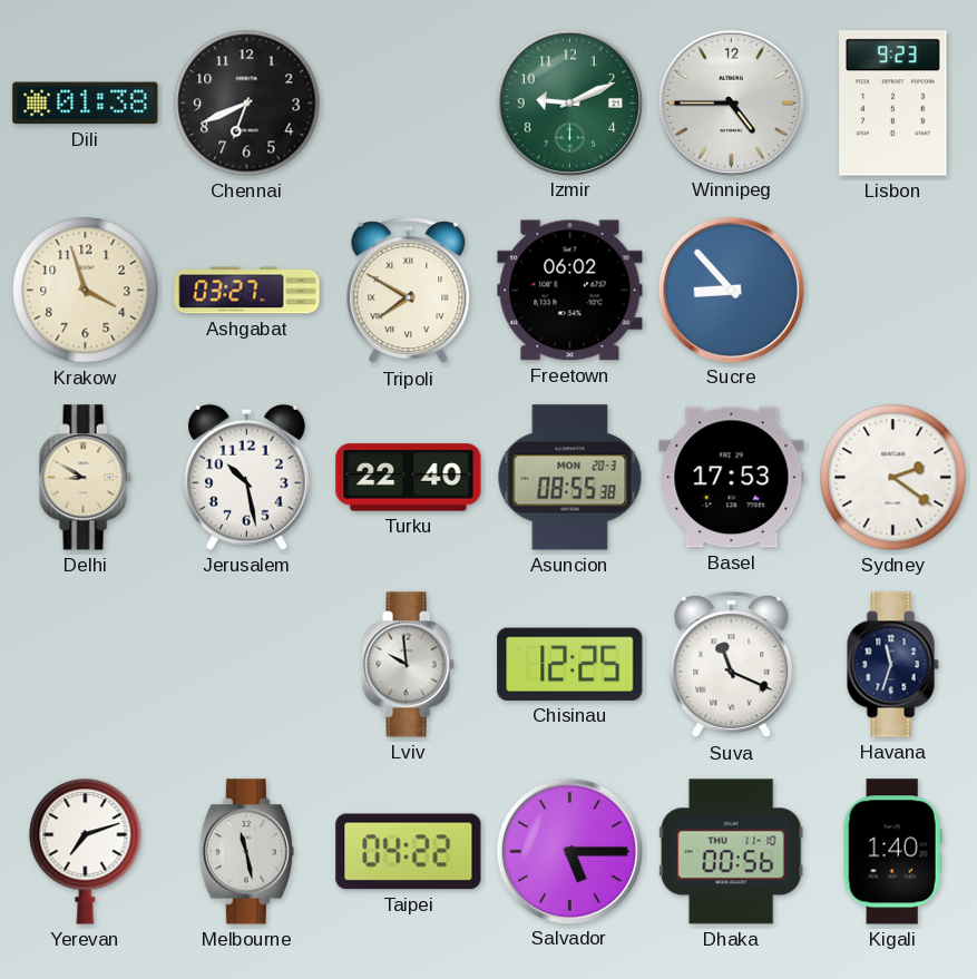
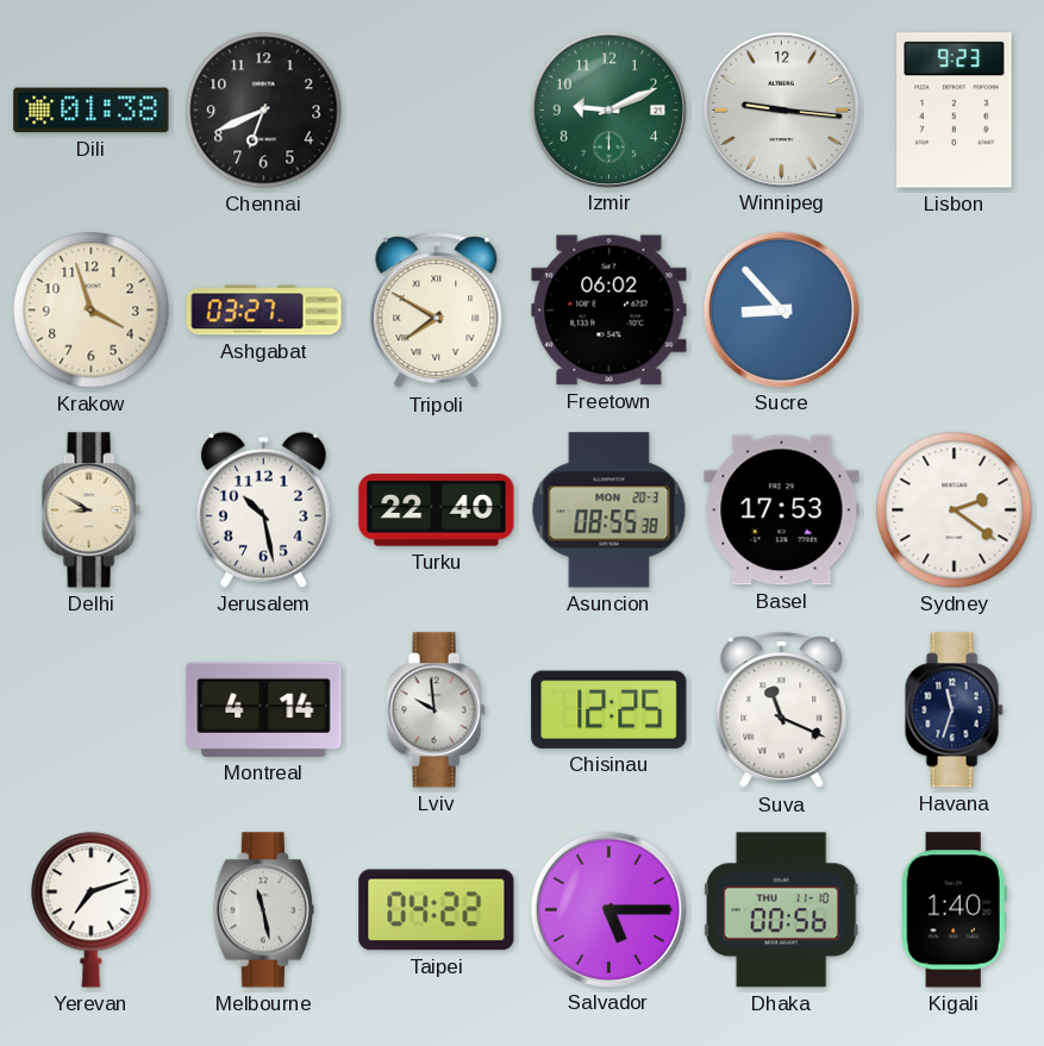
Winnipeg: 4:45 -> 9:16
Montreal: none -> 4:14
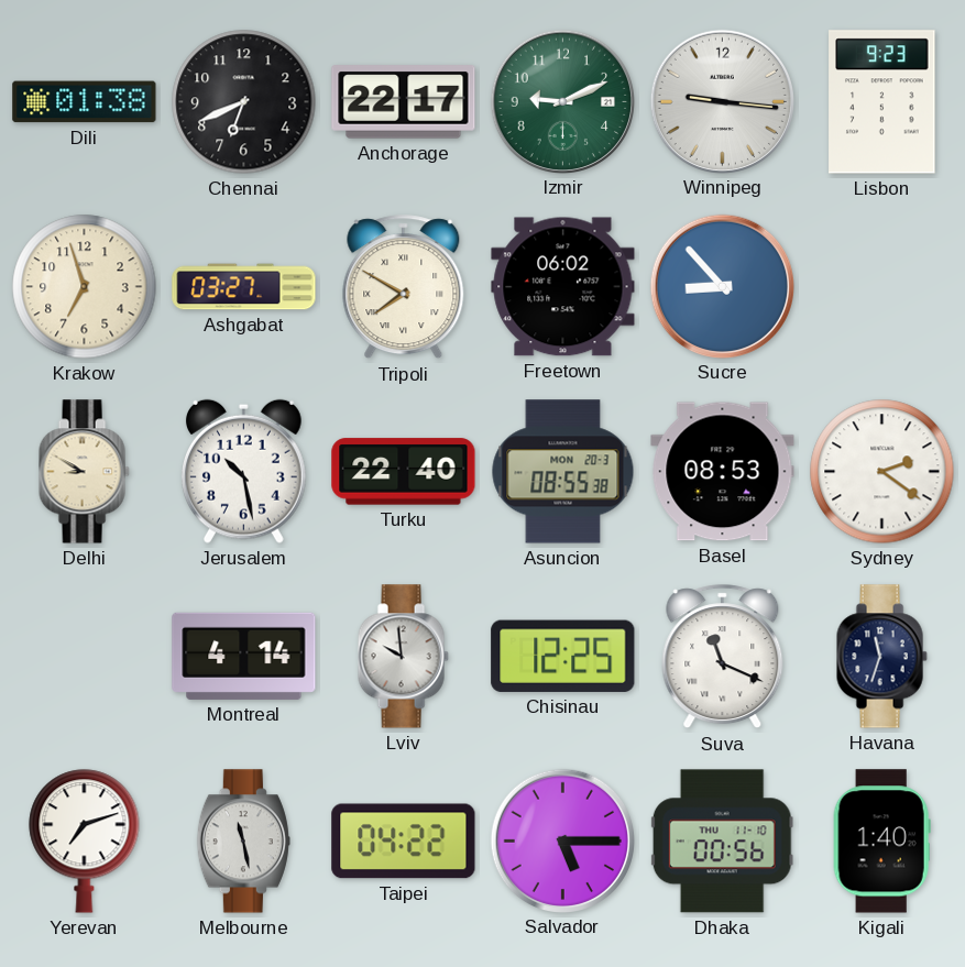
Anchorage: none -> 22:17
Krakow: 3:57 -> 6:57
Basel: 17:53 -> 08:53
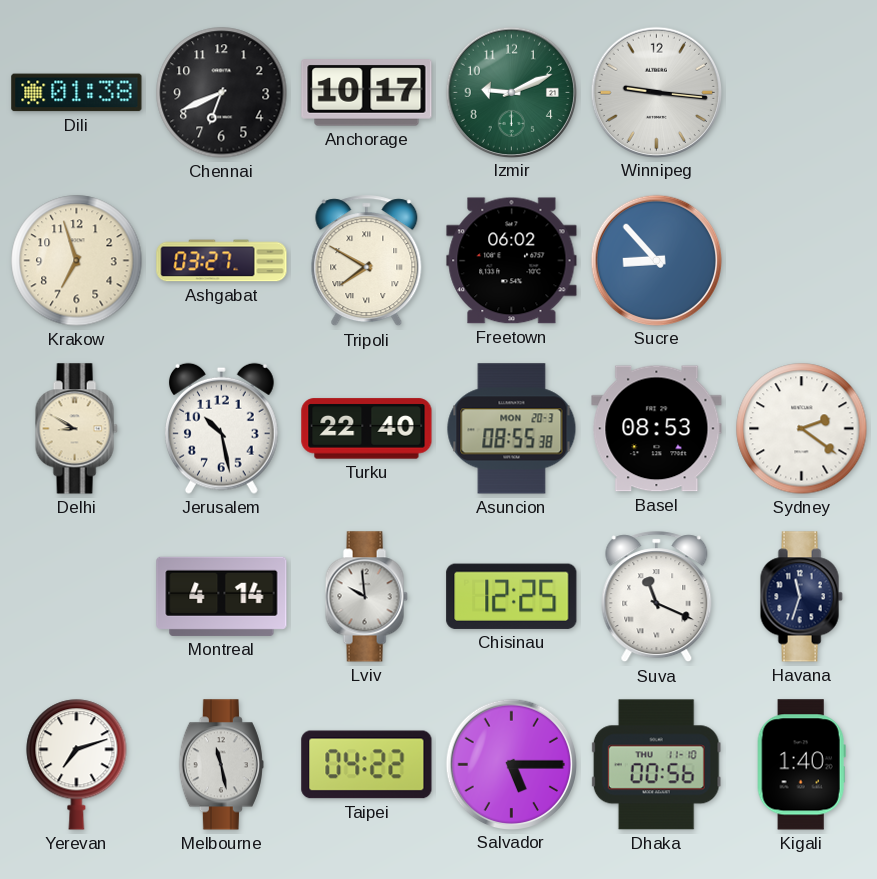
Anchorage: 22:17 -> 10:17
Lisbon: 9:23 -> none
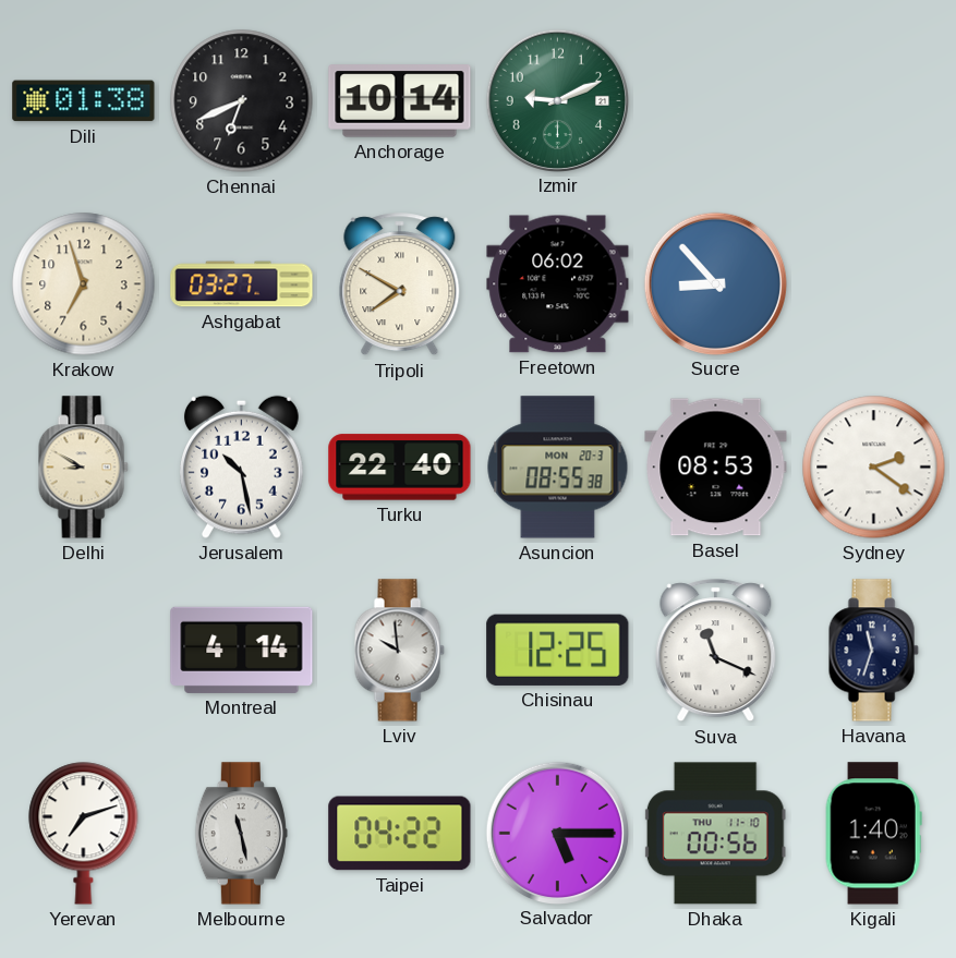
Anchorage: 10:17 -> 10:14
Winnipeg: 9:16 -> none
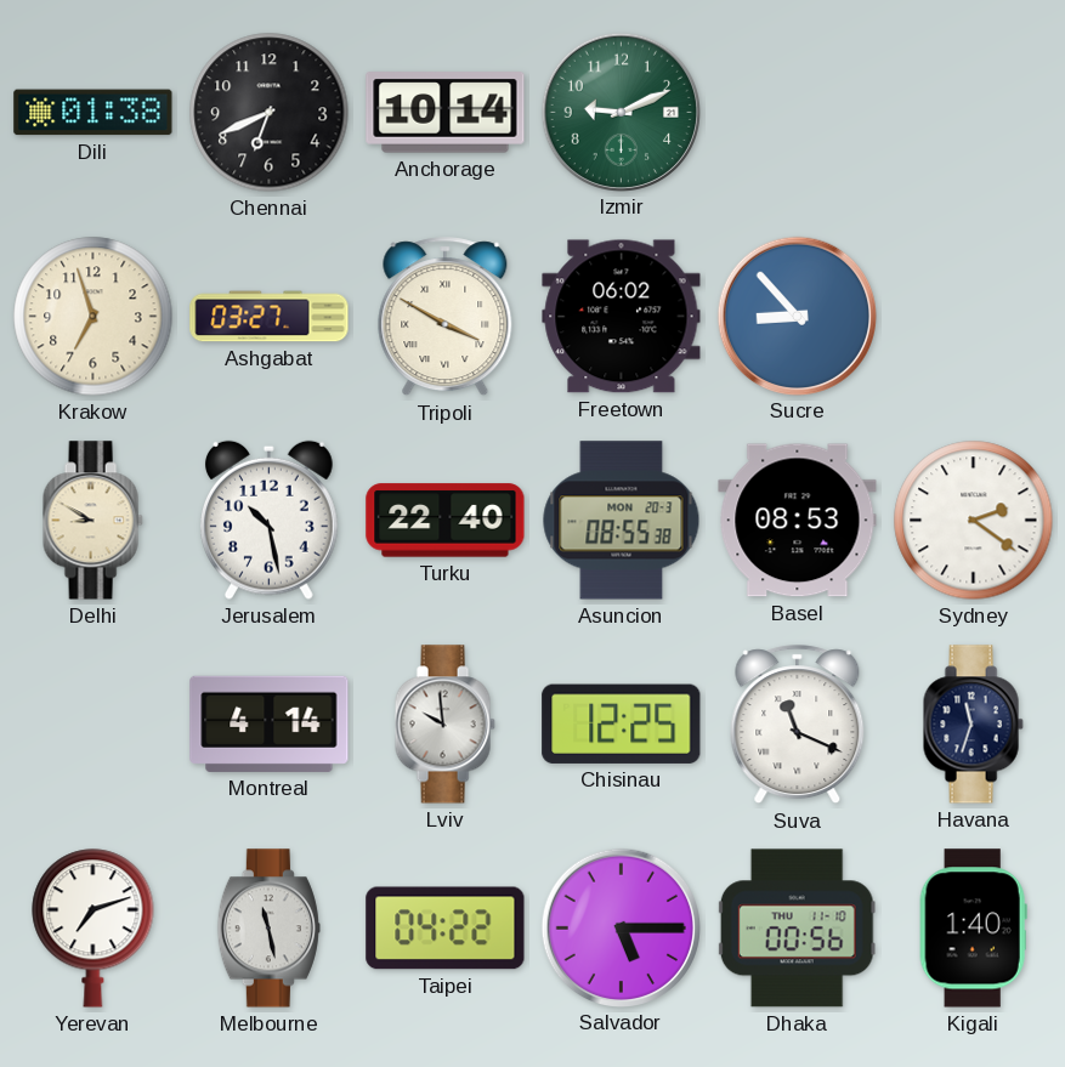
Tripoli: 7:50 -> 3:50
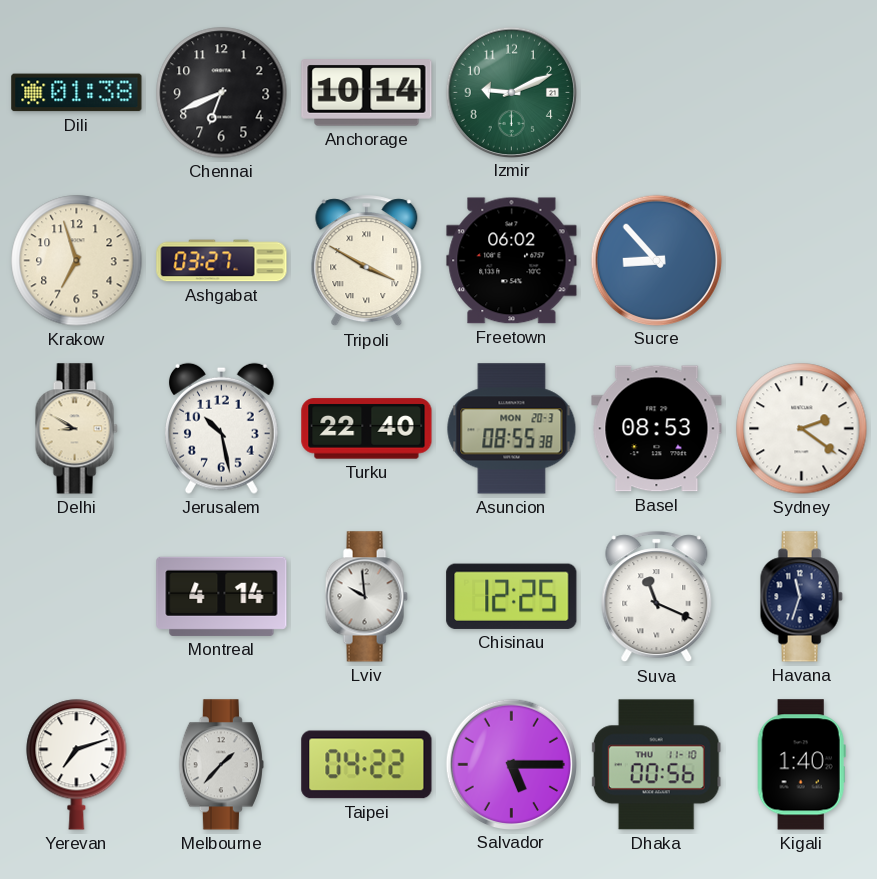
Melbourne: 11:28 -> 1:37
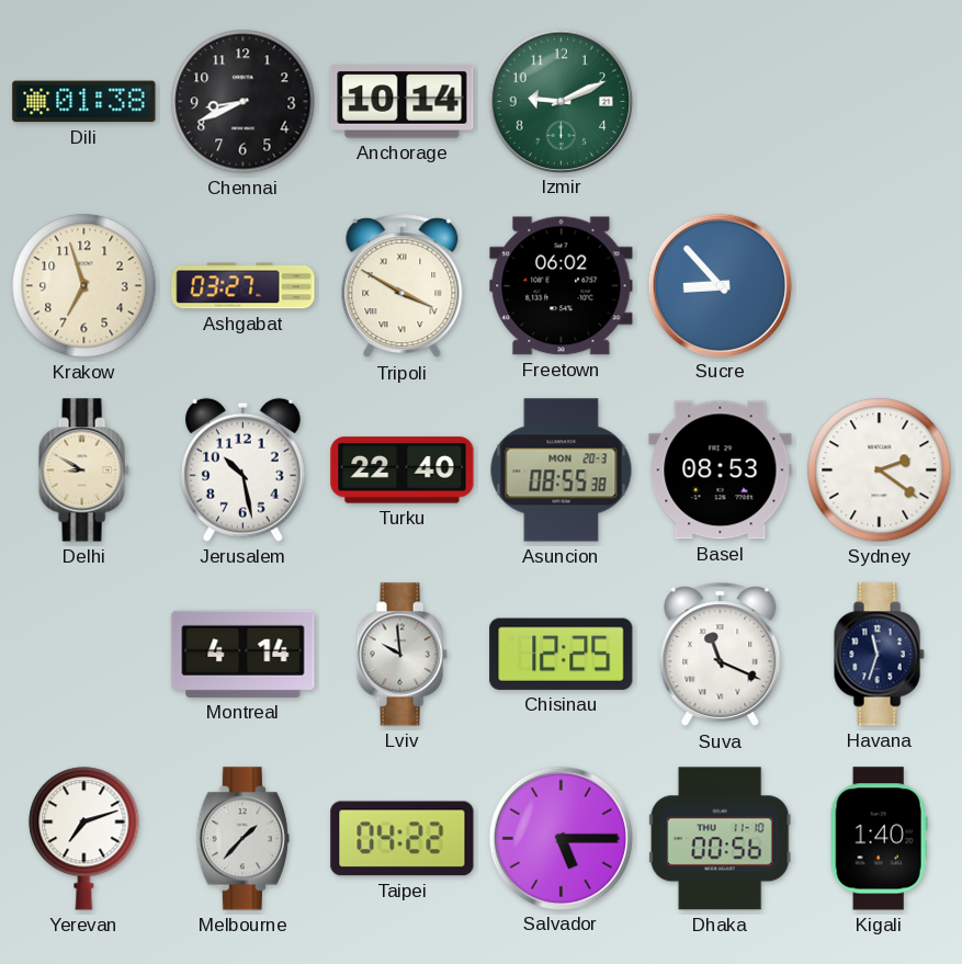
Chennai: 6:41 -> 8:41
